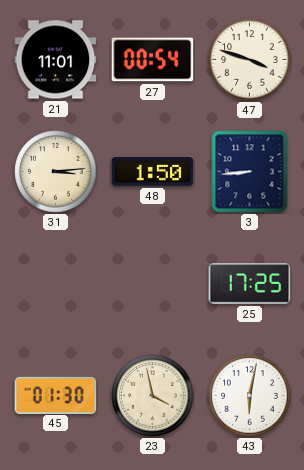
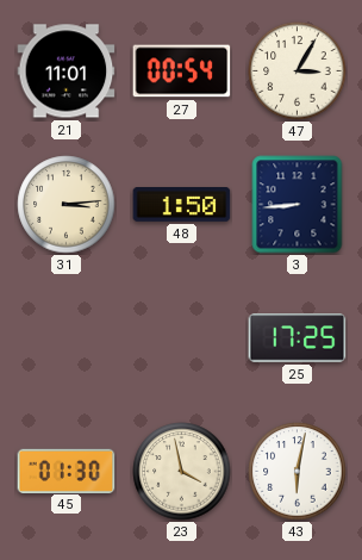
47: 3:48 -> 3:05
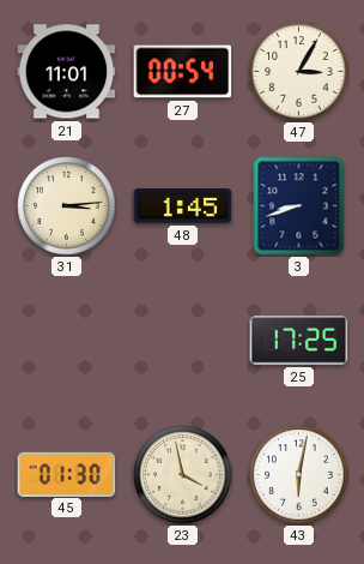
48: 1:50 -> 1:45
3: 8:44 -> 8:42
